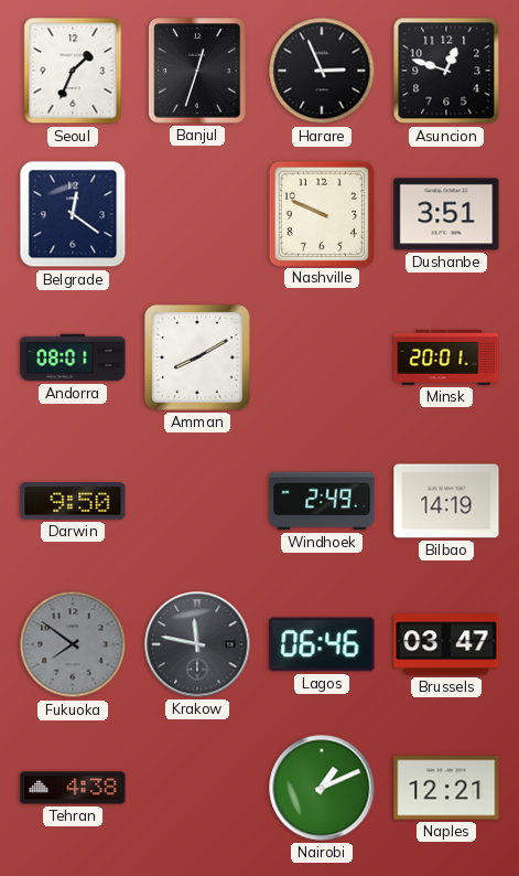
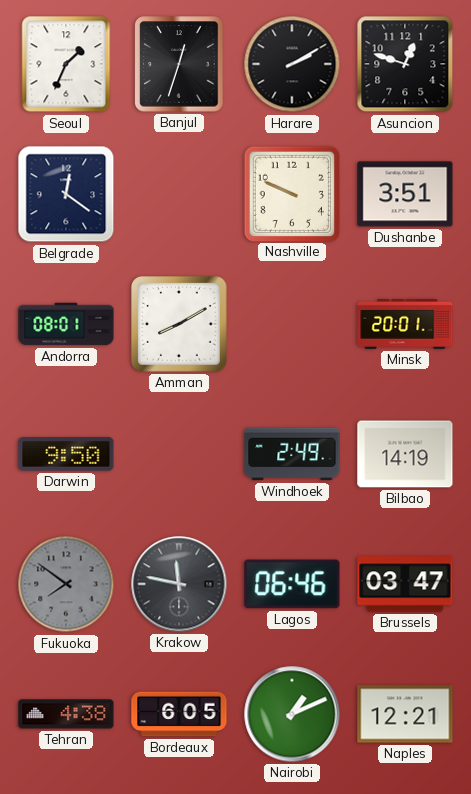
Harare: 2:56 -> 2:10
Bordeaux: none -> 6:05
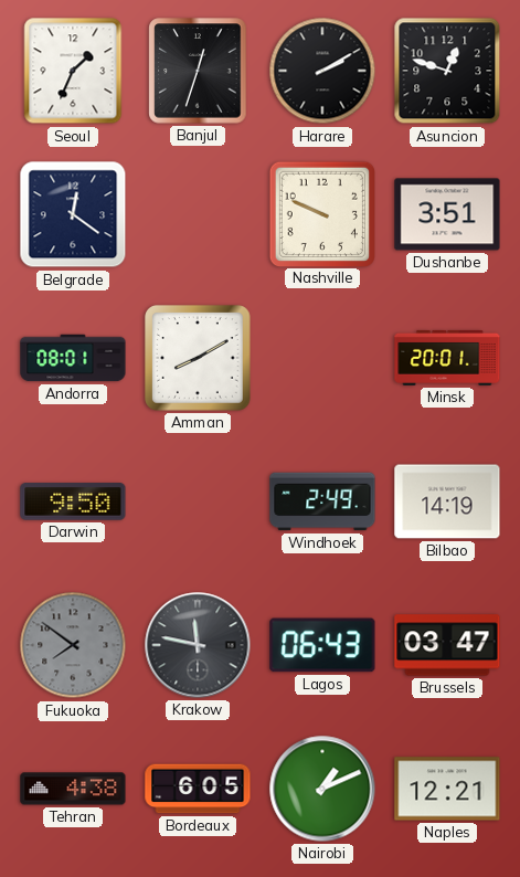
Lagos: 06:46 -> 06:43
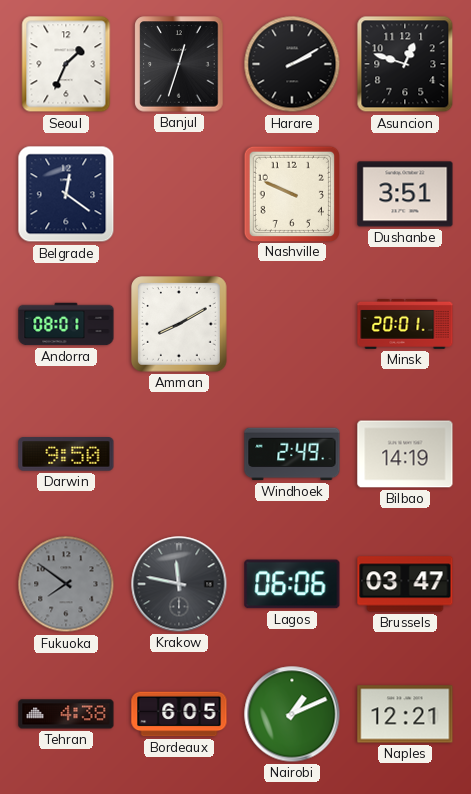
Lagos: 06:43 -> 06:06
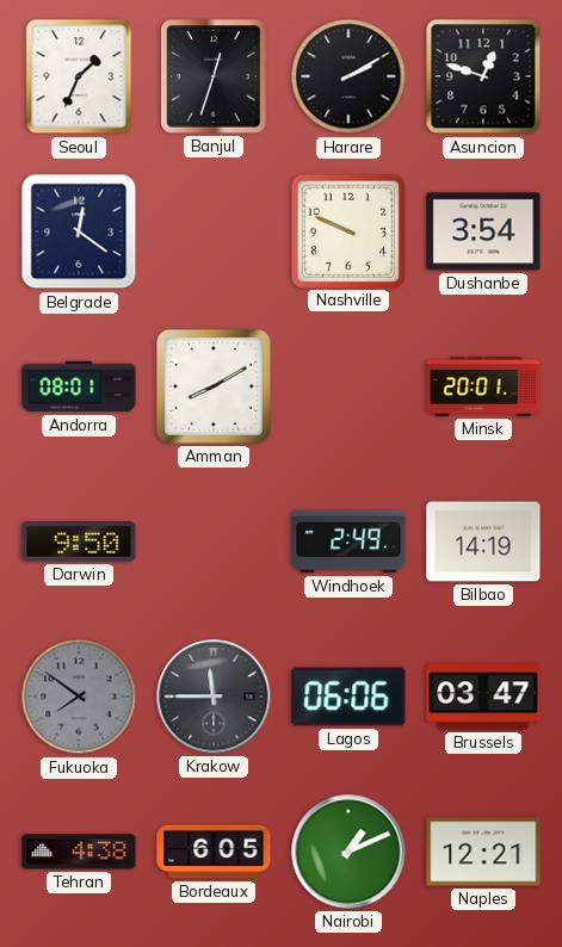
Dushanbe: 3:51 -> 3:54
Krakow: 11:47 -> 11:45
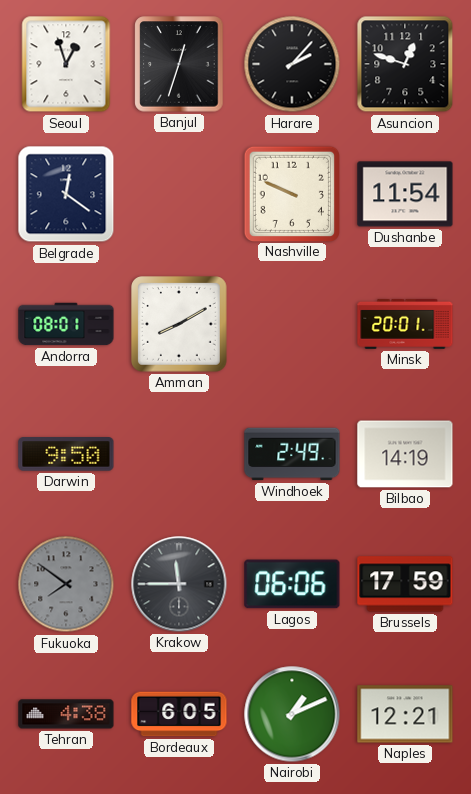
Seoul: 1:34 -> 12:57
Harare: 2:10 -> 2:07
Dushanbe: 3:54 -> 11:54
Brussels: 03:47 -> 17:59
